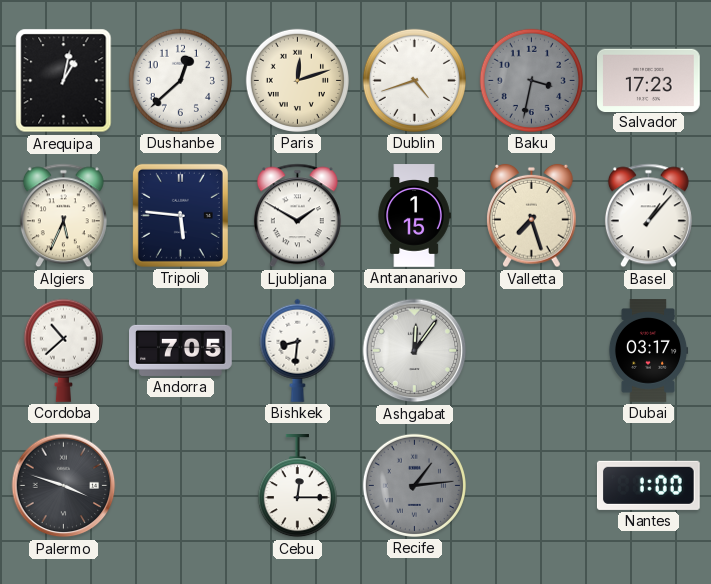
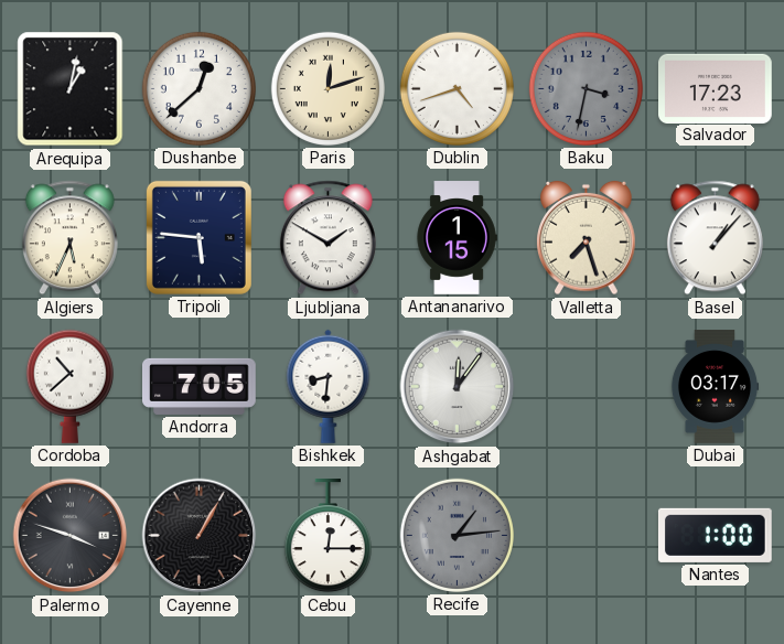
Cayenne: none -> 1:05
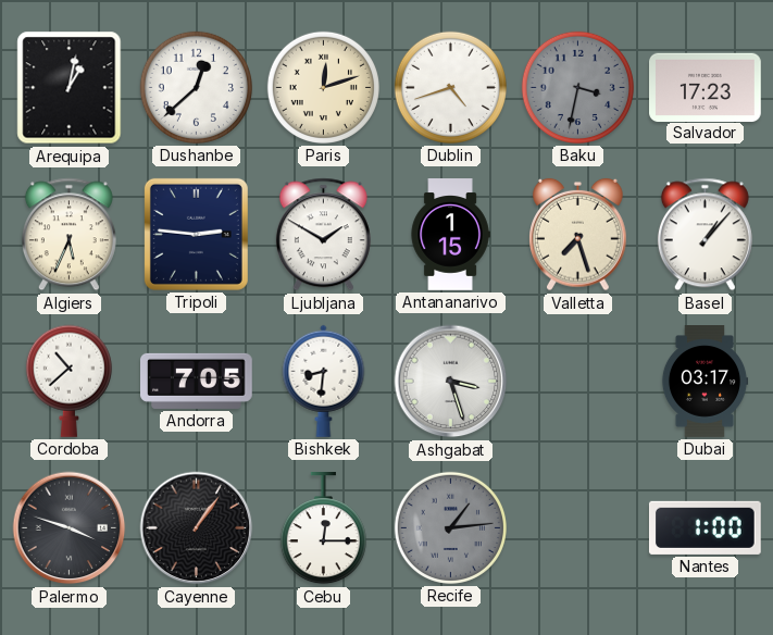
Tripoli: 5:46 -> 2:46
Ashgabat: 12:06 -> 3:27
Cayenne: 1:05 -> 1:06
